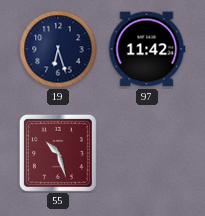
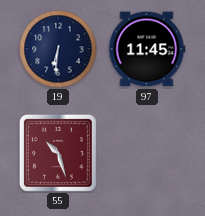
19: 6:27 -> 6:31
97: 11:42 -> 11:45
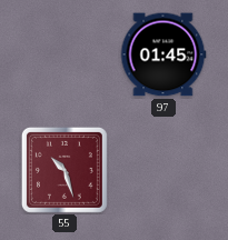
19: 6:31 -> none
97: 11:45 -> 01:45
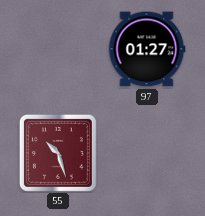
97: 01:45 -> 01:27
